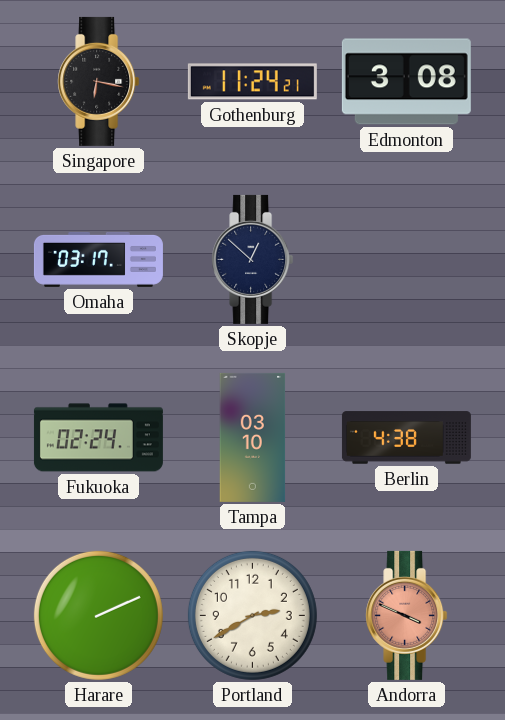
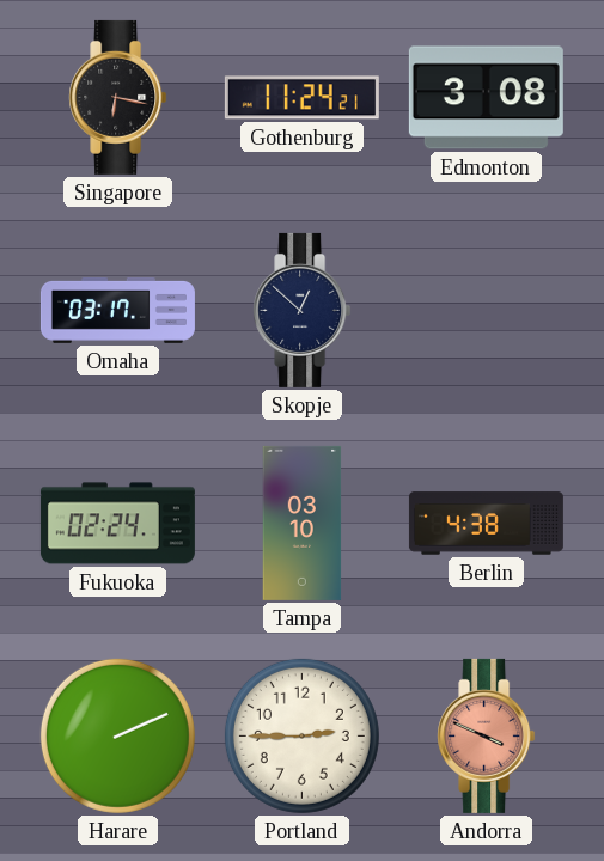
Portland: 2:40 -> 2:45
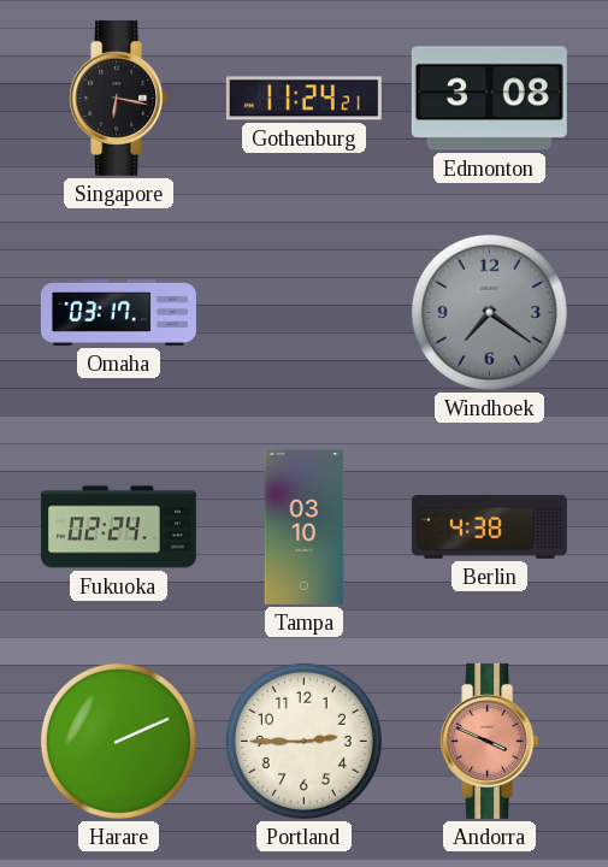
Skopje: 12:52 -> none
Windhoek: none -> 7:21
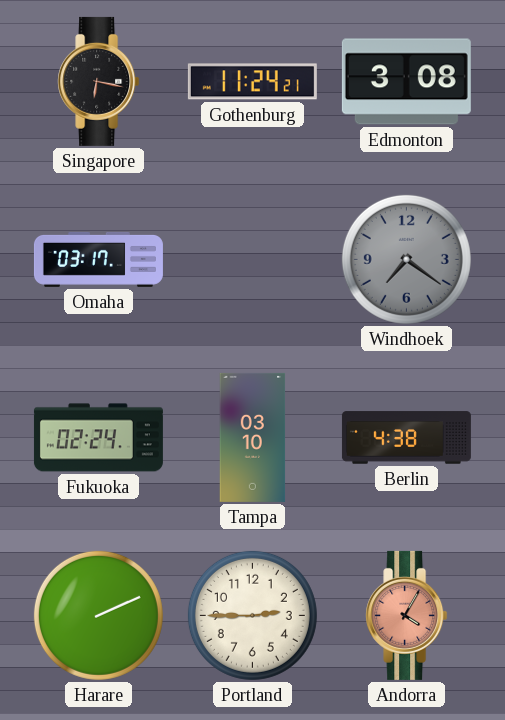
Andorra: 3:49 -> 4:05
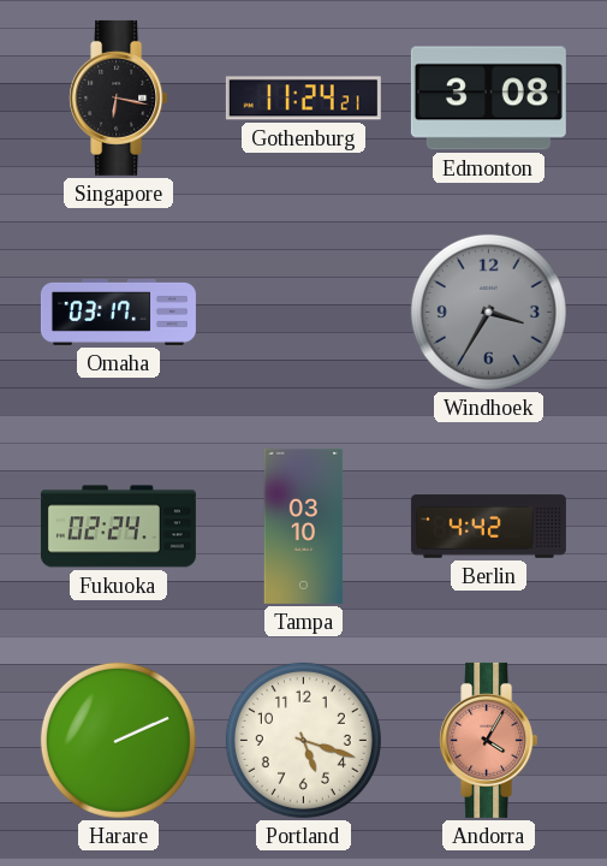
Windhoek: 7:21 -> 3:35
Berlin: 4:38 -> 4:42
Portland: 2:45 -> 5:18
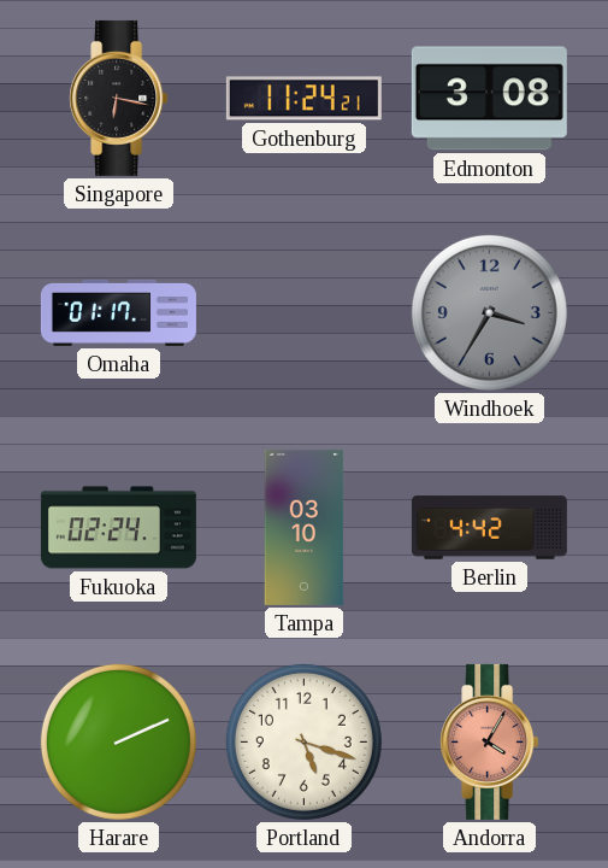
Omaha: 03:17 -> 01:17
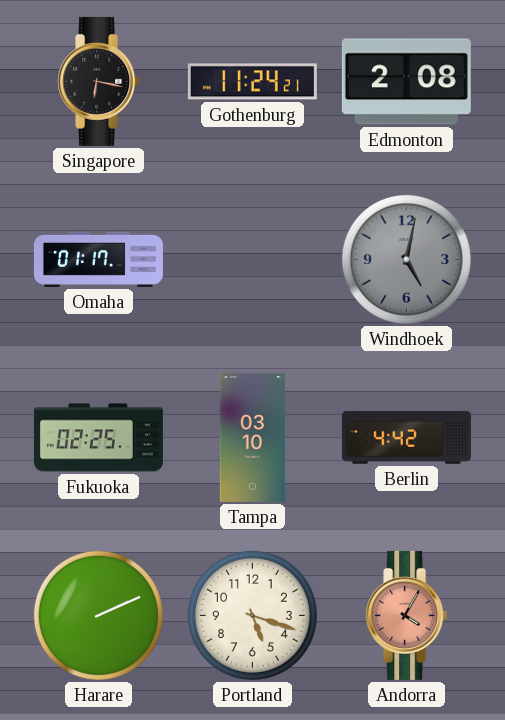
Edmonton: 3:08 -> 2:08
Windhoek: 3:35 -> 5:02
Fukuoka: 02:24 -> 02:25
